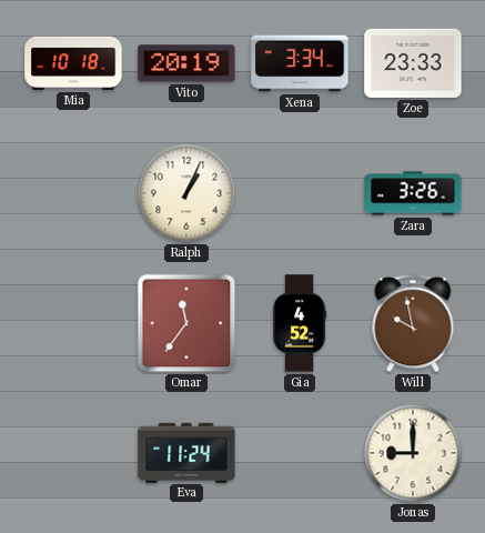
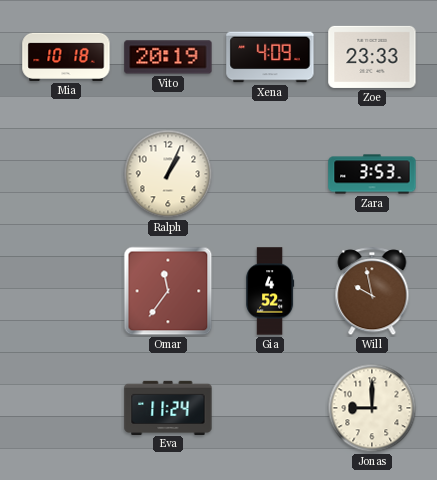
Xena: 3:34 -> 4:09
Zara: 3:26 -> 3:53
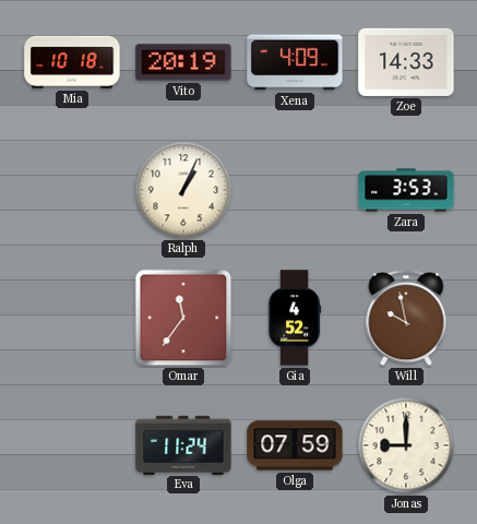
Zoe: 23:33 -> 14:33
Olga: none -> 07:59
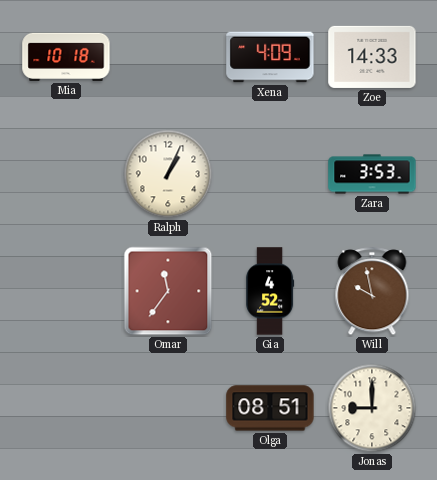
Vito: 20:19 -> none
Eva: 11:24 -> none
Olga: 07:59 -> 08:51
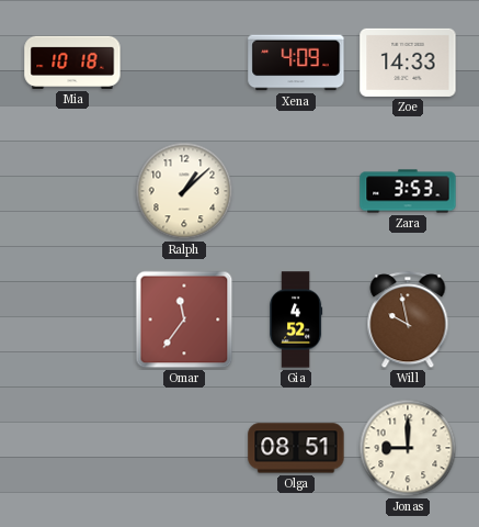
Ralph: 1:04 -> 1:08
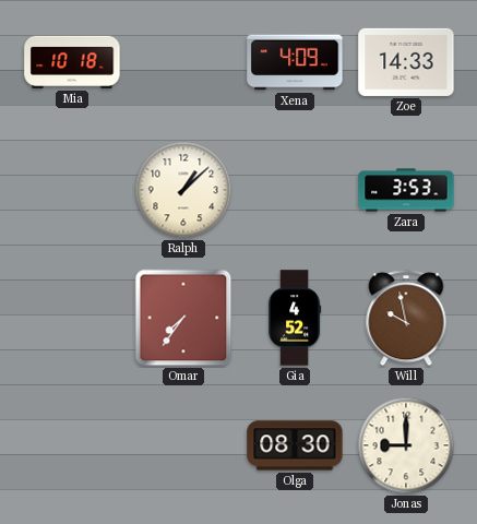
Omar: 11:36 -> 7:36
Olga: 08:51 -> 08:30
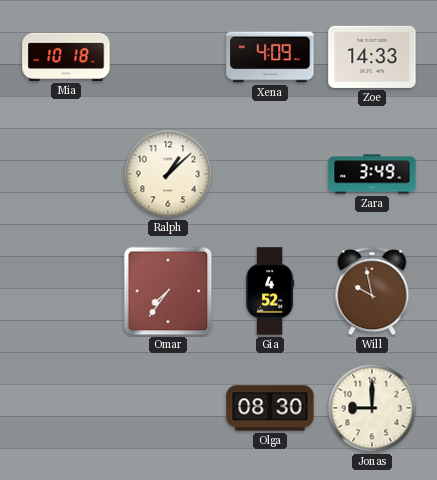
Zara: 3:53 -> 3:49
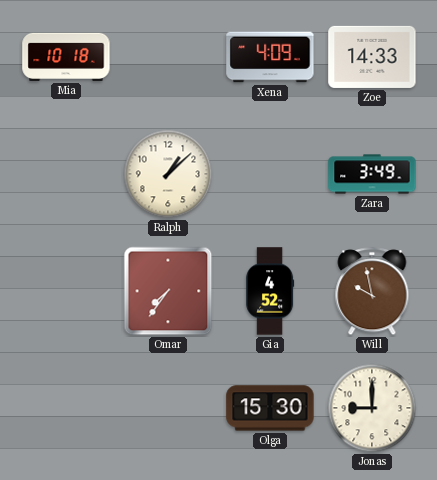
Olga: 08:30 -> 15:30
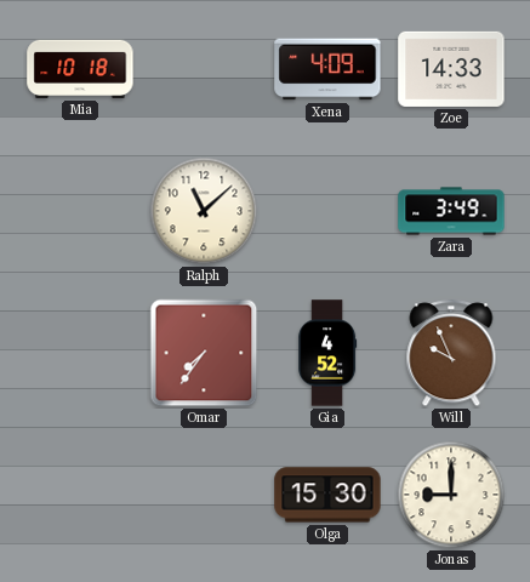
Ralph: 1:08 -> 11:08
Will: 9:58 -> 9:56
